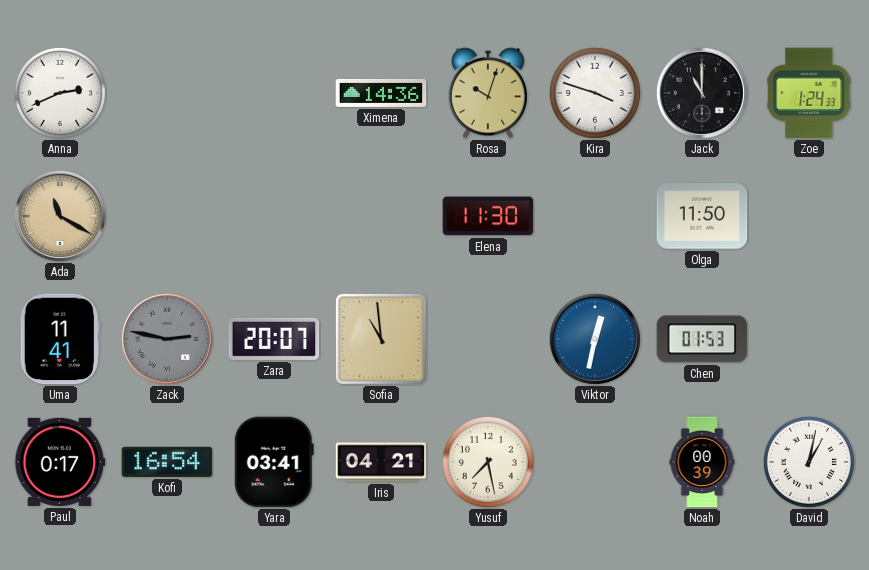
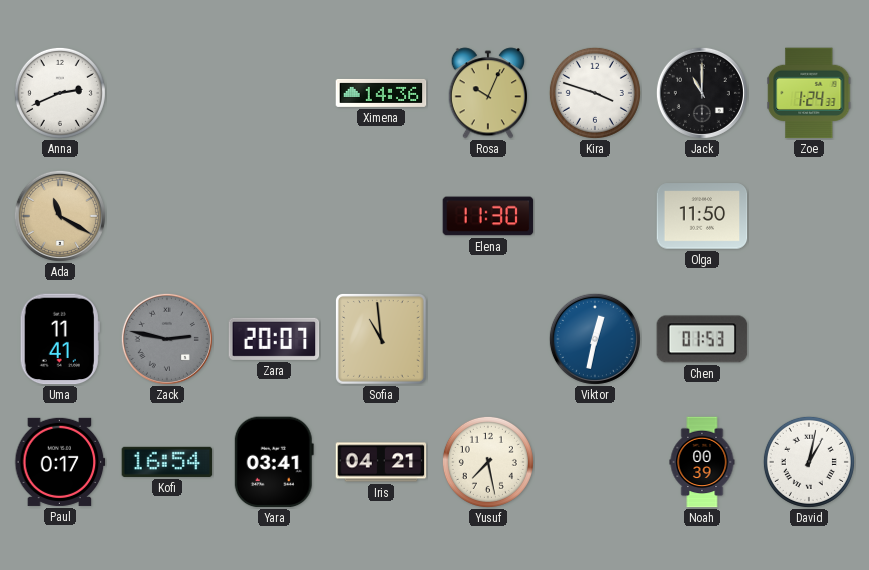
Rosa: 10:03 -> 10:04
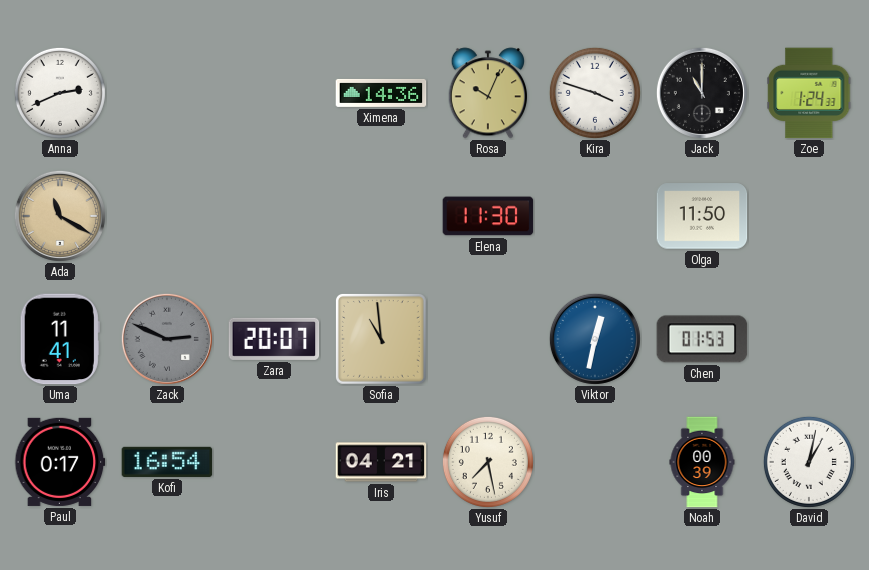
Zack: 2:47 -> 2:49
Yara: 03:41 -> none
